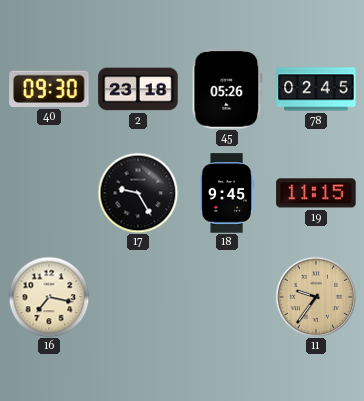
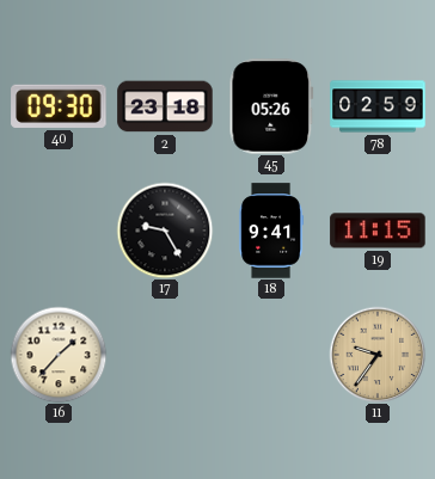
78: 02:45 -> 02:59
18: 9:45 -> 9:41
16: 7:17 -> 1:37
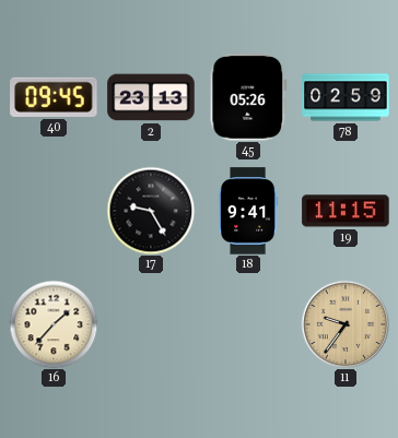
40: 09:30 -> 09:45
2: 23:18 -> 23:13
